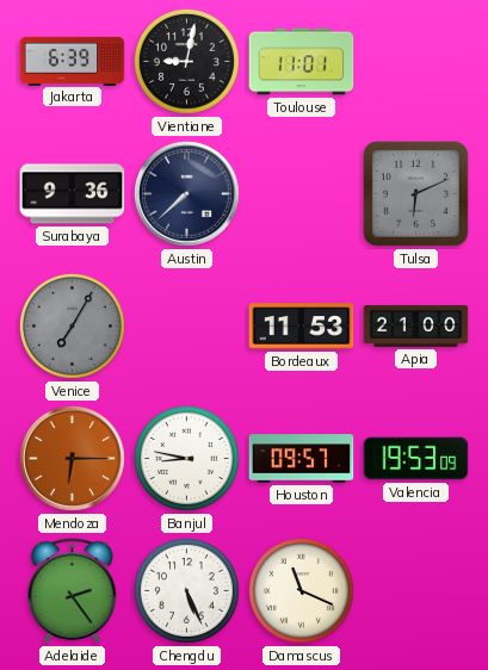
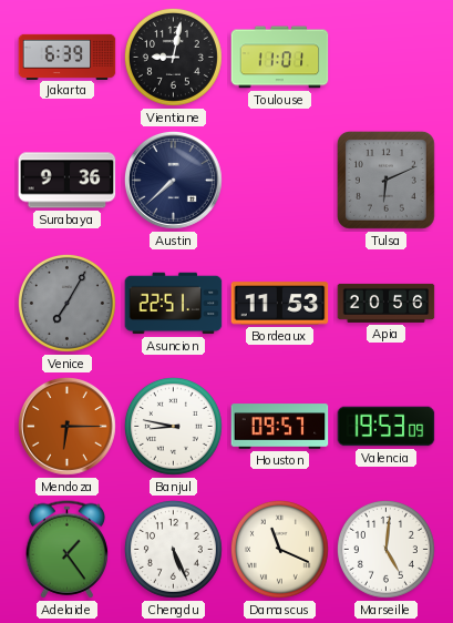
Asuncion: none -> 22:51
Apia: 21:00 -> 20:56
Adelaide: 2:24 -> 1:24
Marseille: none -> 5:01
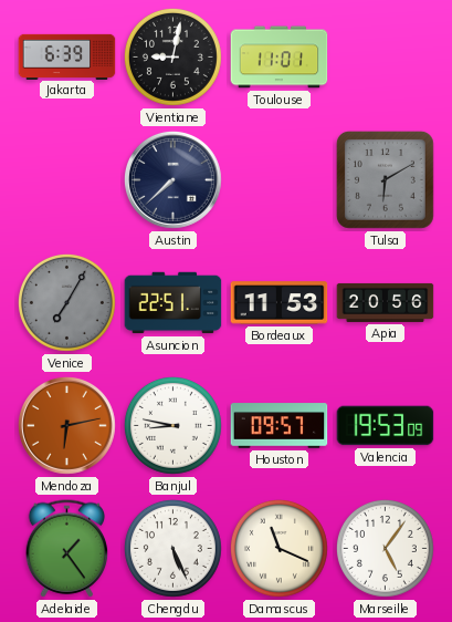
Surabaya: 9:36 -> none
Tulsa: 6:11 -> 6:10
Mendoza: 6:15 -> 6:13
Marseille: 5:01 -> 5:06
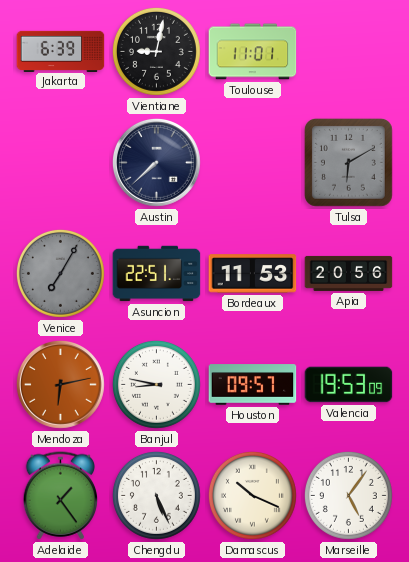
Damascus: 11:19 -> 10:19
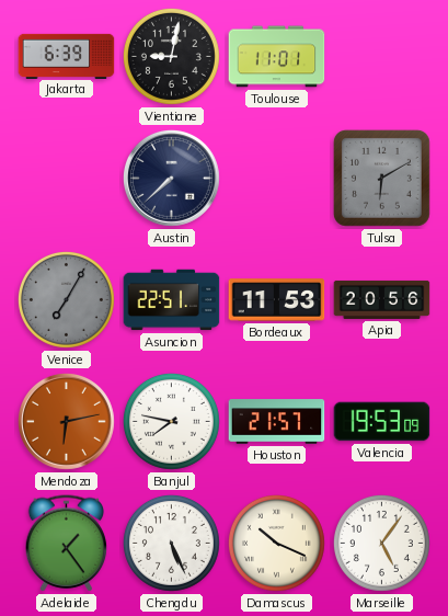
Banjul: 8:47 -> 7:47
Houston: 09:57 -> 21:57
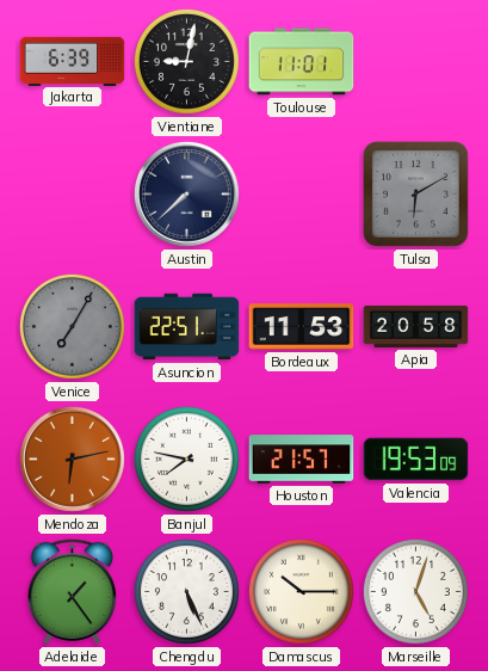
Apia: 20:56 -> 20:58
Damascus: 10:19 -> 10:15
Marseille: 5:06 -> 5:03
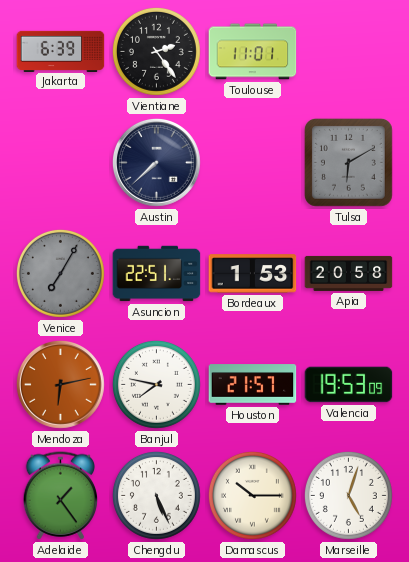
Vientiane: 9:02 -> 2:24
Bordeaux: 11:53 -> 1:53
